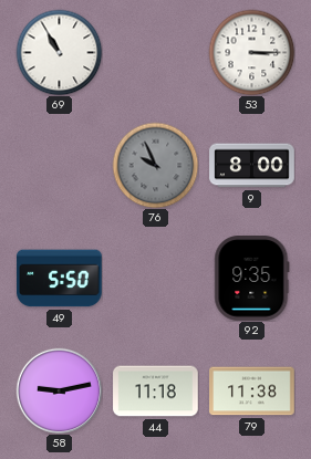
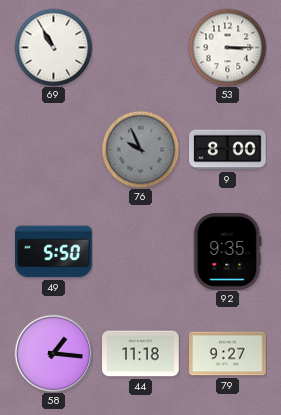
58: 9:13 -> 1:16
79: 11:38 -> 9:27
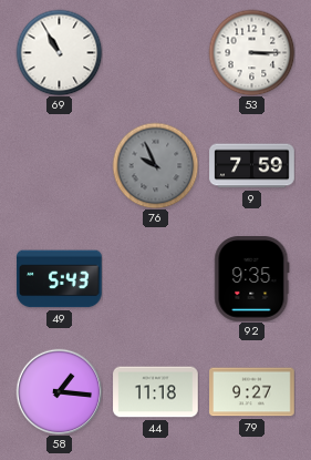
9: 8:00 -> 7:59
49: 5:50 -> 5:43
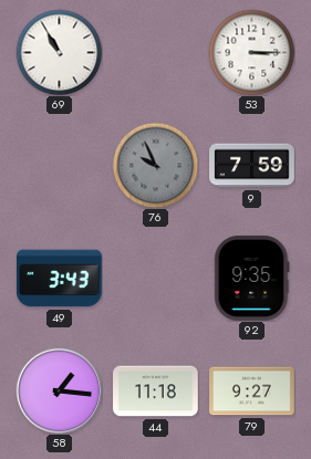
49: 5:43 -> 3:43
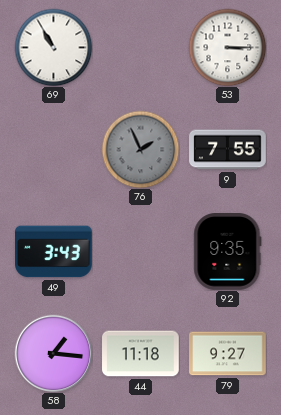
76: 9:56 -> 1:56
9: 7:59 -> 7:55
